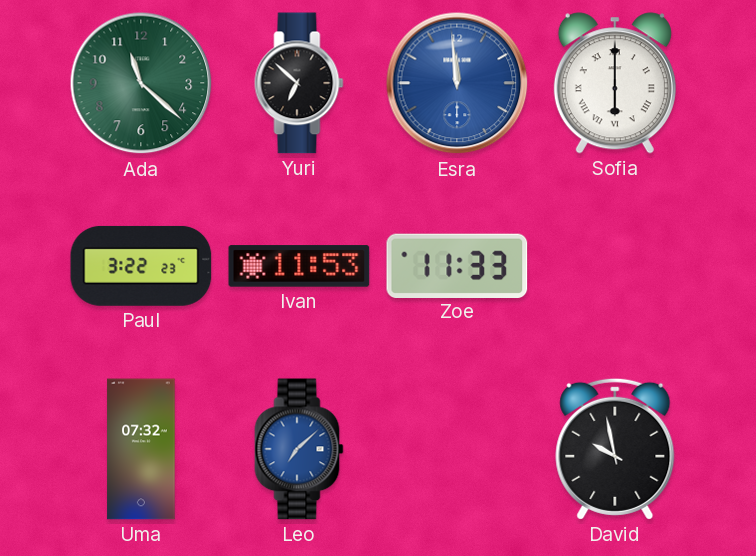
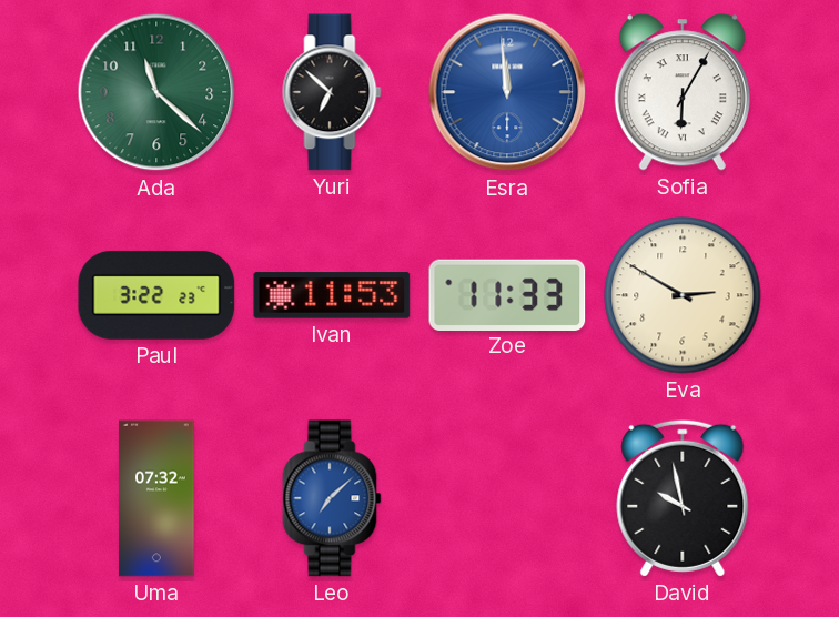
Sofia: 6:00 -> 6:05
Eva: none -> 2:50
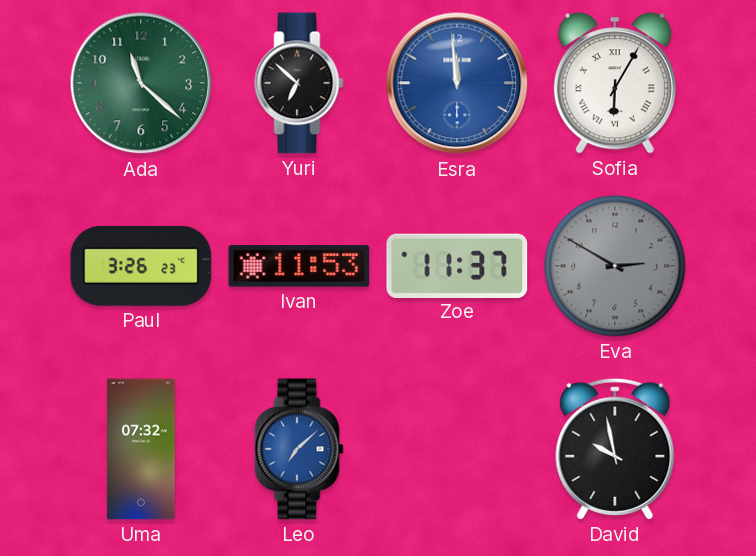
Paul: 3:22 -> 3:26
Zoe: 11:33 -> 11:37
Eva dial: cream -> grey
